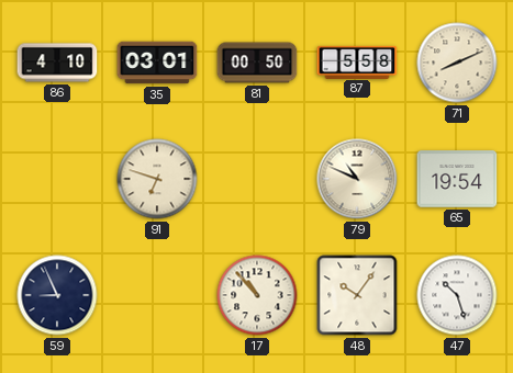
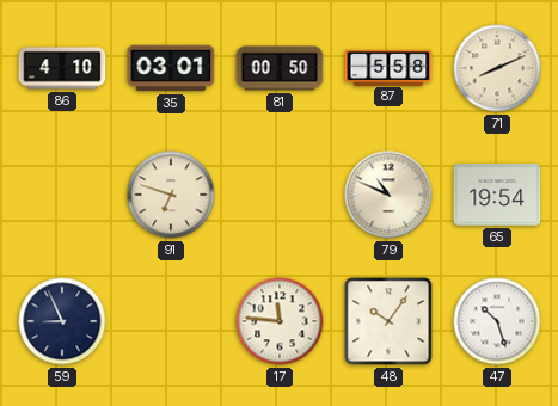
17: 10:53 -> 11:46
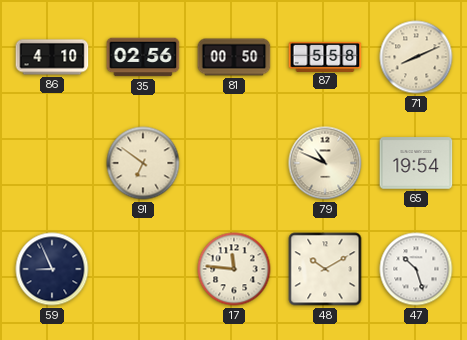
35: 03:01 -> 02:56
91: 6:48 -> 6:51
48: 10:06 -> 10:10
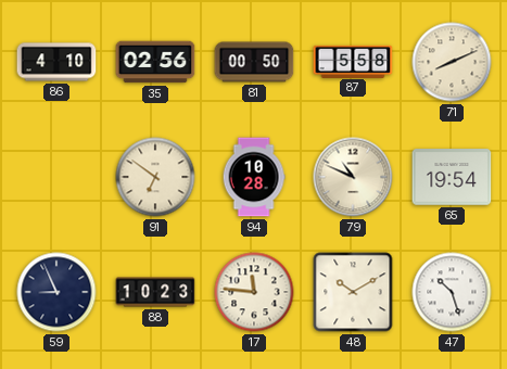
94: none -> 10:28
88: none -> 10:23
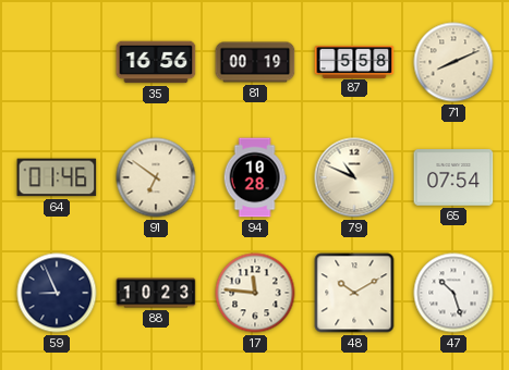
86: 4:10 -> none
35: 02:56 -> 16:56
81: 00:50 -> 00:19
64: none -> 01:46
65: 19:54 -> 07:54
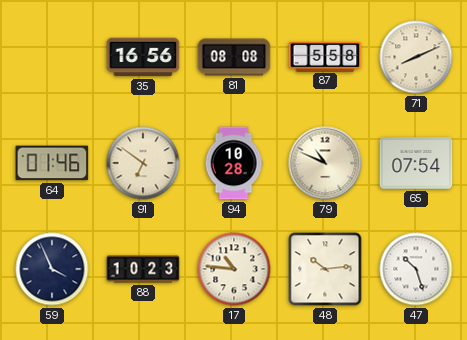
81: 00:19 -> 08:08
59: 8:56 -> 3:56
17: 11:46 -> 10:46
48: 10:10 -> 10:14
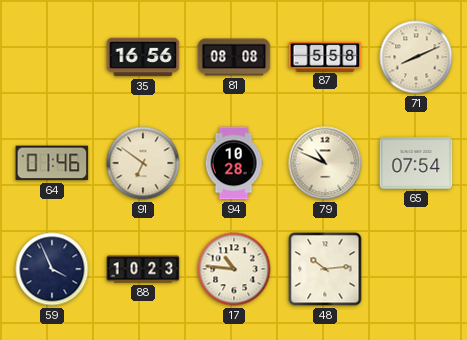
47: 10:27 -> none
